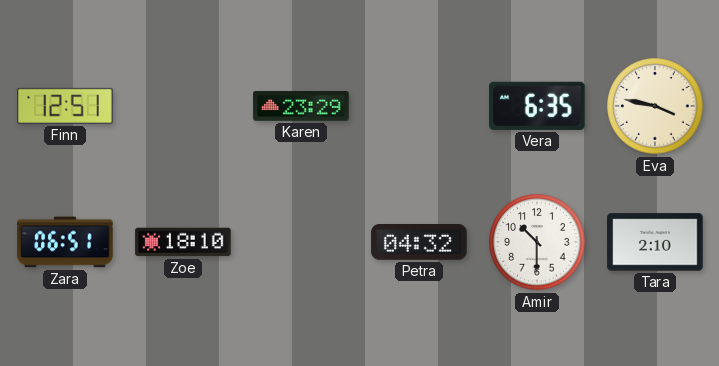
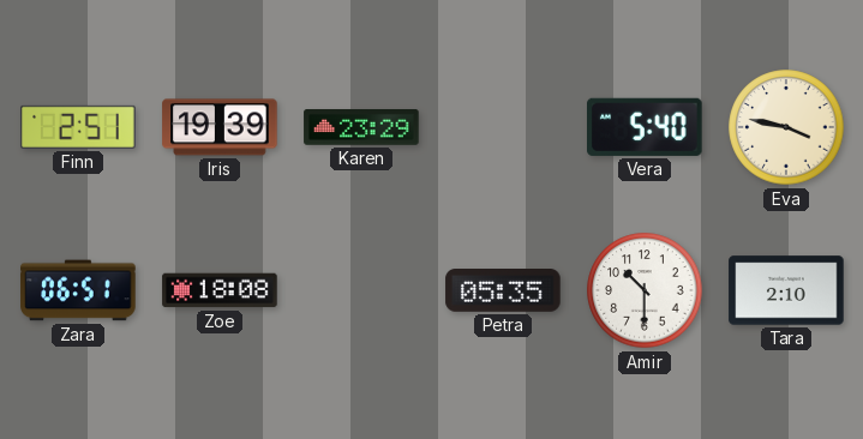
Finn: 12:51 -> 2:51
Iris: none -> 19:39
Vera: 6:35 -> 5:40
Zoe: 18:10 -> 18:08
Petra: 04:32 -> 05:35
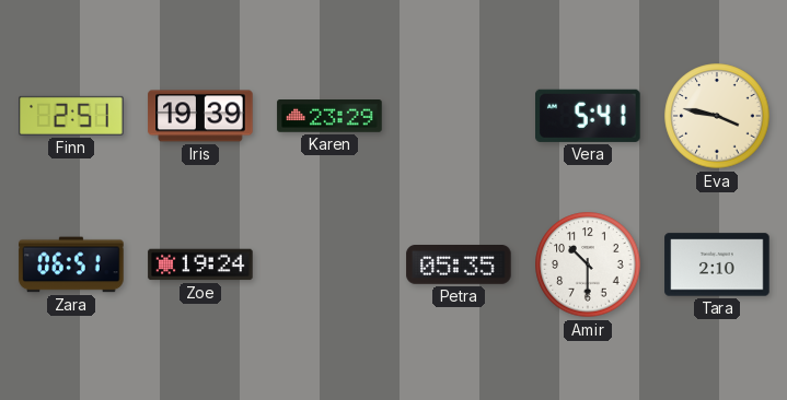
Vera: 5:40 -> 5:41
Zoe: 18:08 -> 19:24
